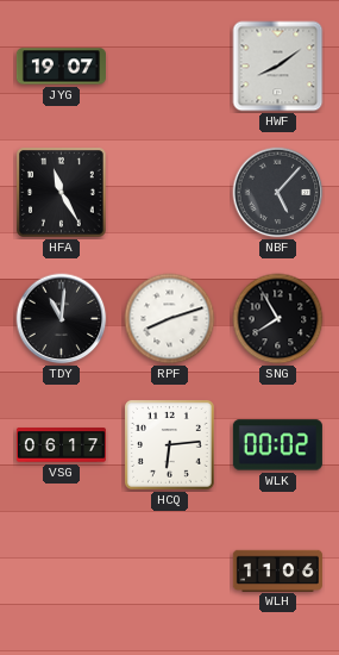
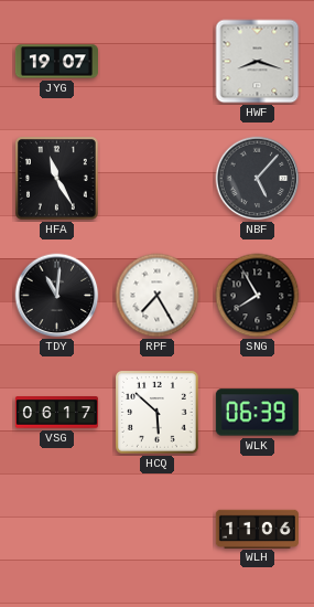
HWF: 8:09 -> 8:18
RPF: 8:12 -> 7:25
HCQ: 6:14 -> 5:52
WLK: 00:02 -> 06:39
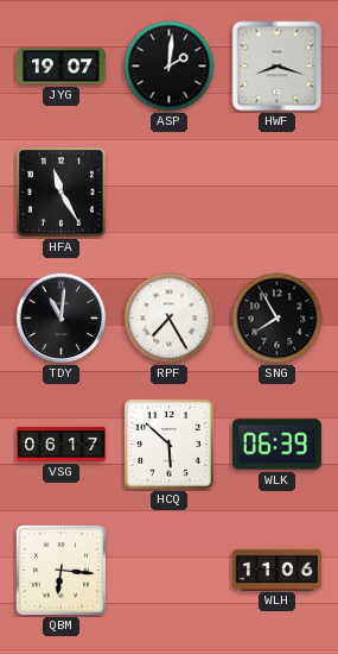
ASP: none -> 2:01
NBF: 5:07 -> none
QBM: none -> 6:16
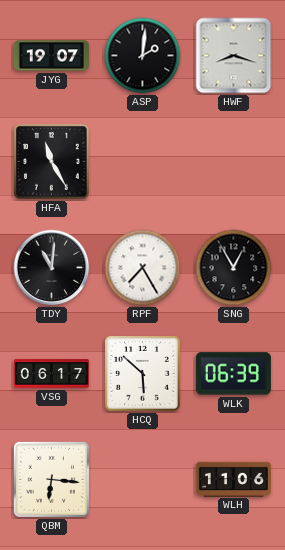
SNG: 7:55 -> 12:55
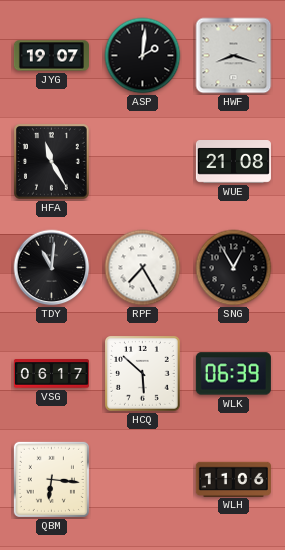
WUE: none -> 21:08
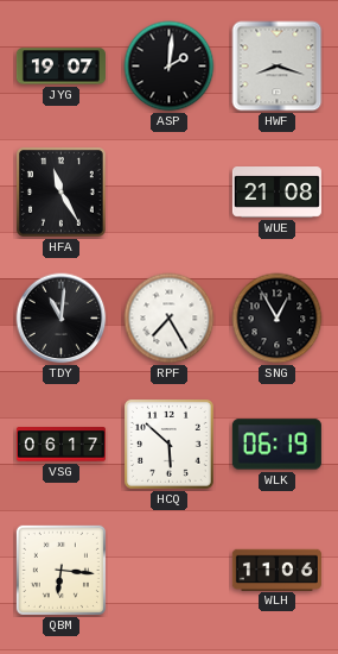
WLK: 06:39 -> 06:19
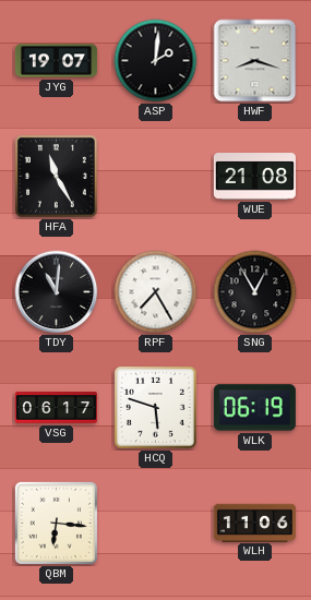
HCQ: 5:52 -> 5:48
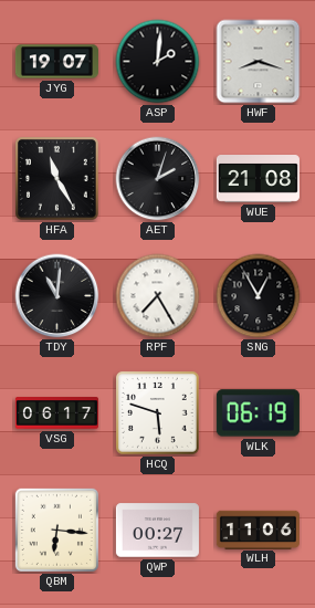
AET: none -> 2:03
QWP: none -> 00:27
